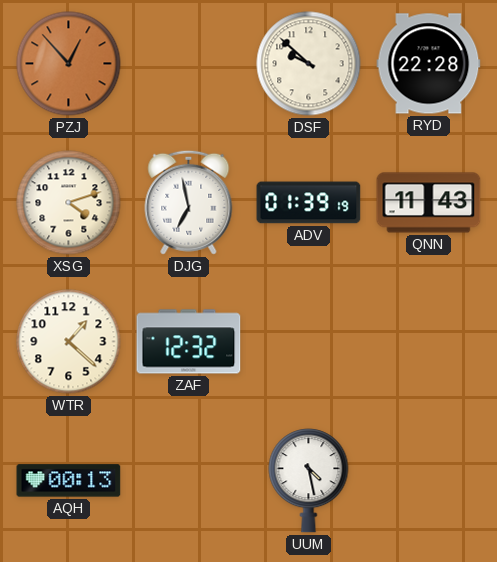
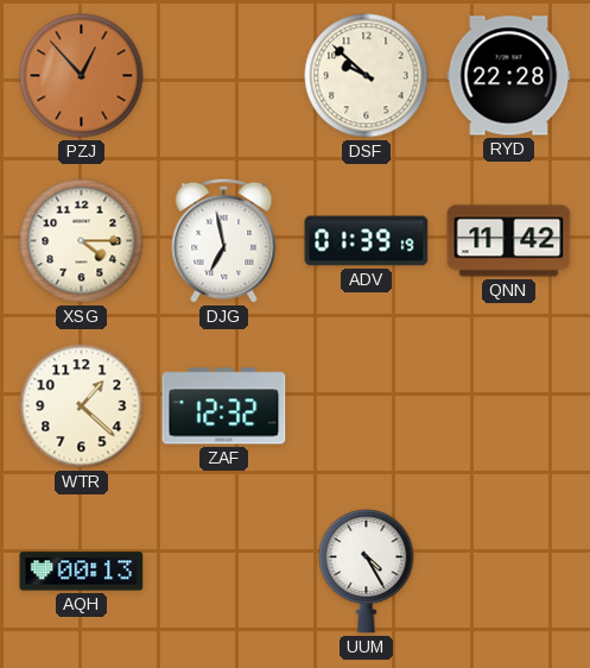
XSG: 4:12 -> 4:15
QNN: 11:43 -> 11:42
UUM: 4:28 -> 4:25
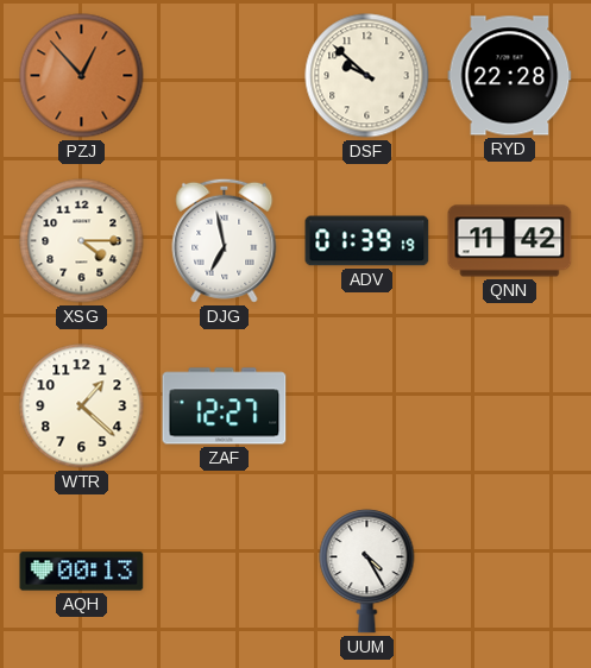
ZAF: 12:32 -> 12:27
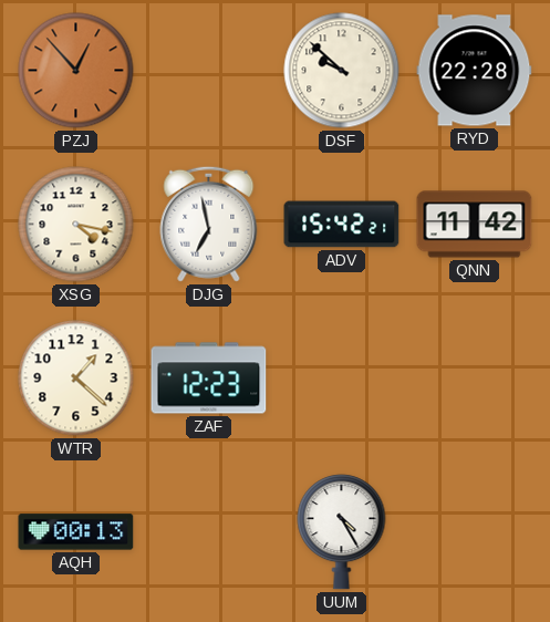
XSG: 4:15 -> 4:17
ADV: 01:39 -> 15:42
ZAF: 12:27 -> 12:23
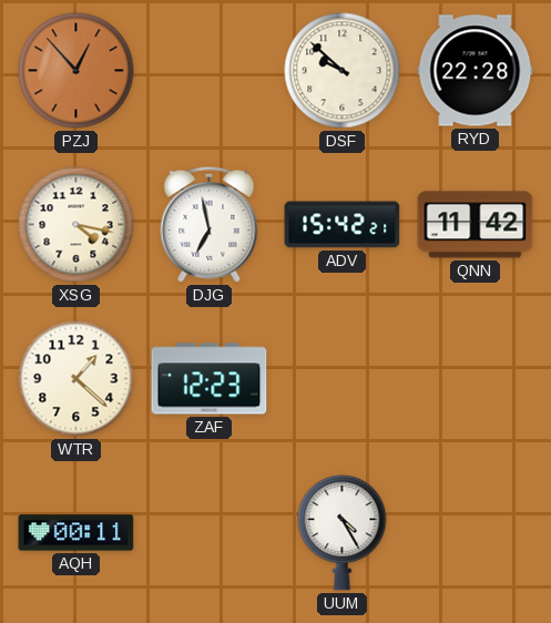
AQH: 00:13 -> 00:11
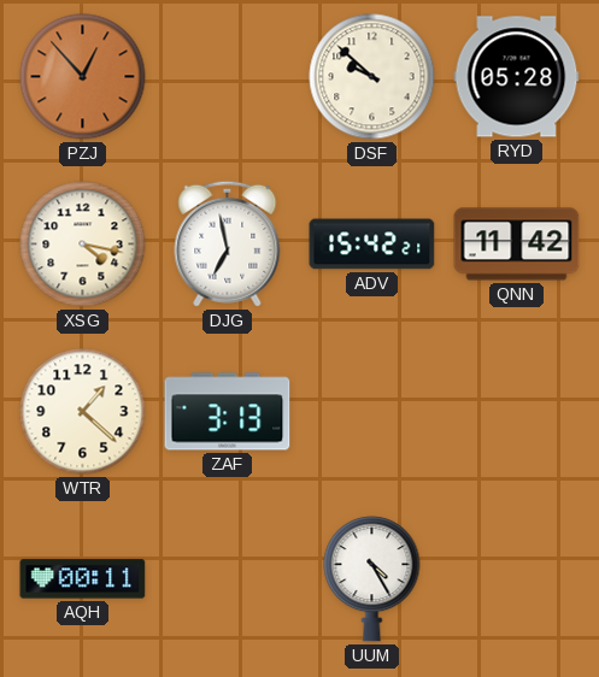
RYD: 22:28 -> 05:28
ZAF: 12:23 -> 3:13
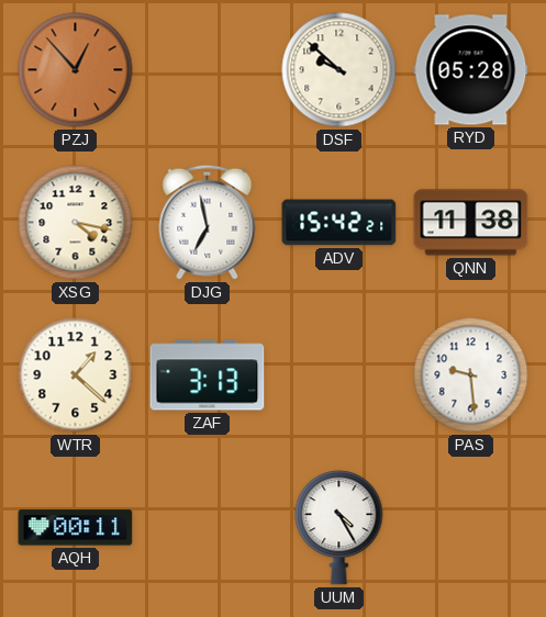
QNN: 11:42 -> 11:38
PAS: none -> 9:29
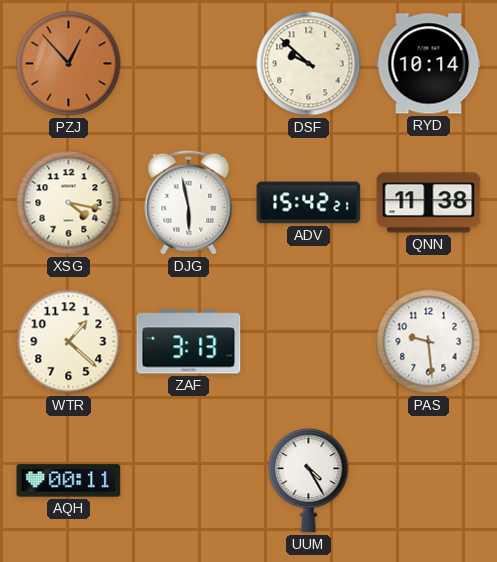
RYD: 05:28 -> 10:14
DJG: 6:58 -> 5:58
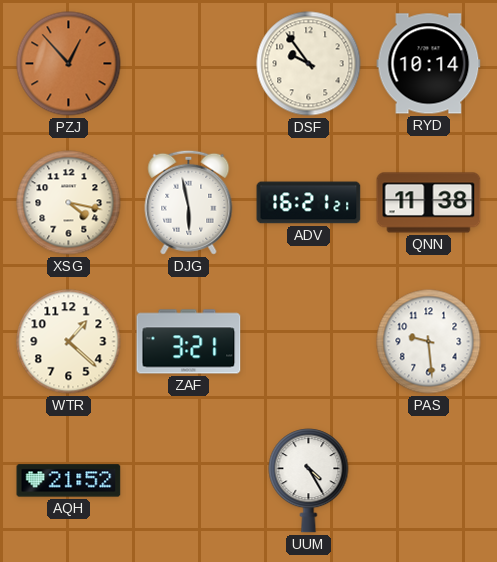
DSF: 9:52 -> 9:54
ADV: 15:42 -> 16:21
ZAF: 3:13 -> 3:21
AQH: 00:11 -> 21:52
